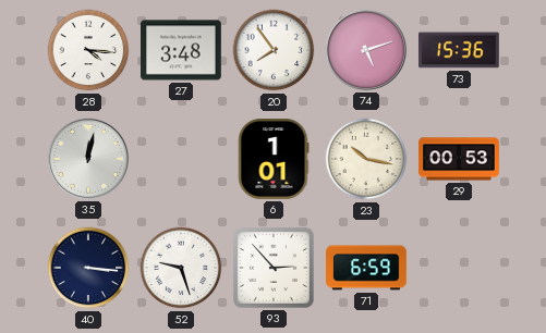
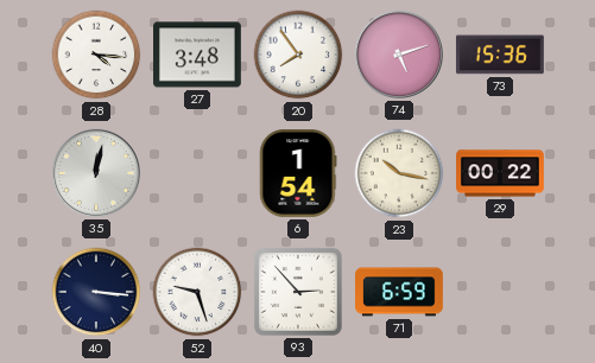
6: 1:01 -> 1:54
29: 00:53 -> 00:22
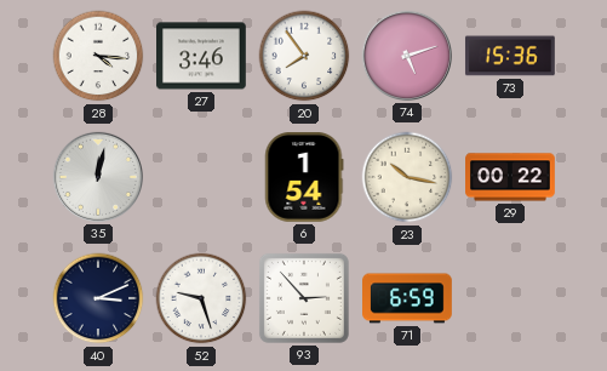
27: 3:48 -> 3:46
40: 3:16 -> 3:11
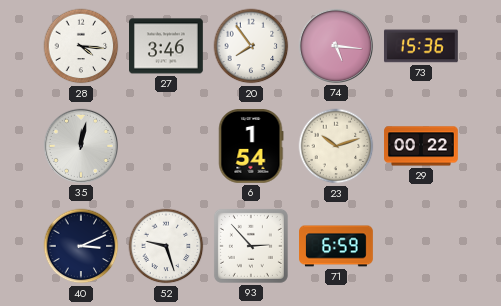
74: 5:12 -> 5:16
23: 10:17 -> 10:12
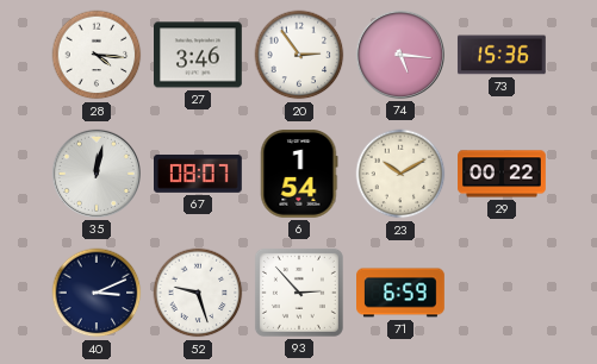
20: 7:54 -> 2:54
67: none -> 08:07
23: 10:12 -> 10:10
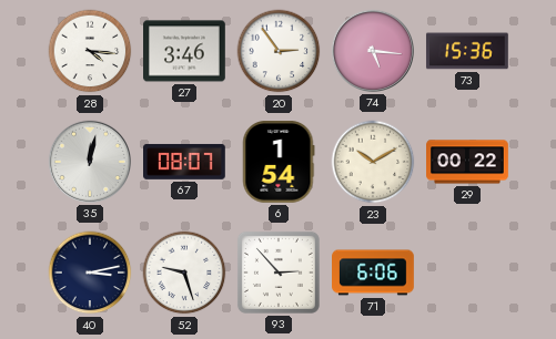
40: 3:11 -> 3:13
71: 6:59 -> 6:06
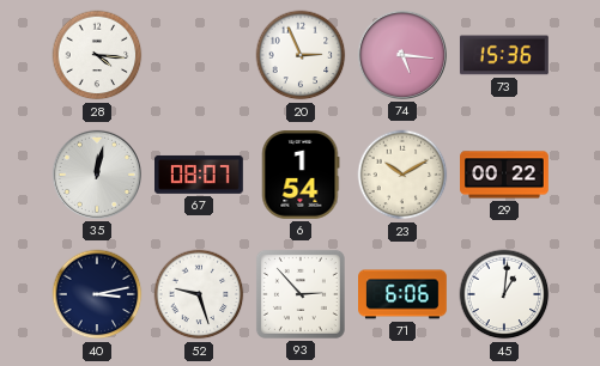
27: 3:46 -> none
20: 2:54 -> 2:56
45: none -> 1:01
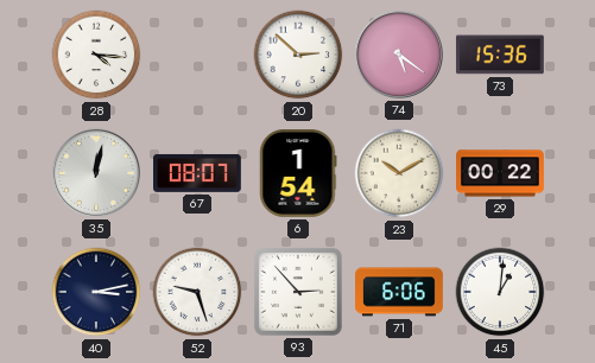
20: 2:56 -> 2:52
74: 5:16 -> 5:21
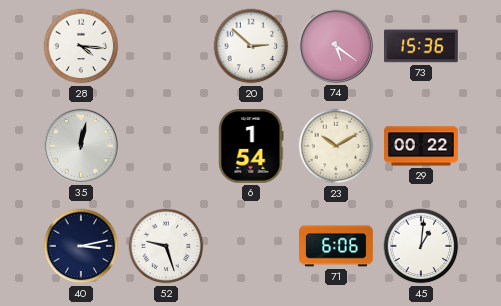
67: 08:07 -> none
93: 2:53 -> none
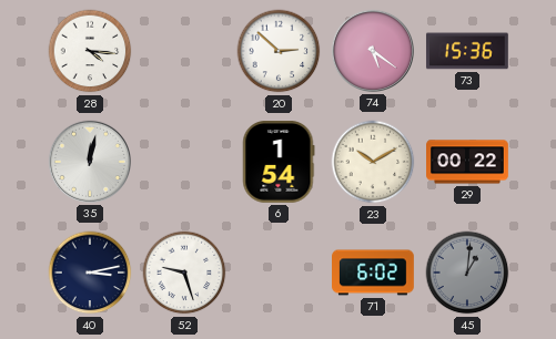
71: 6:06 -> 6:02
45 dial: white -> grey
